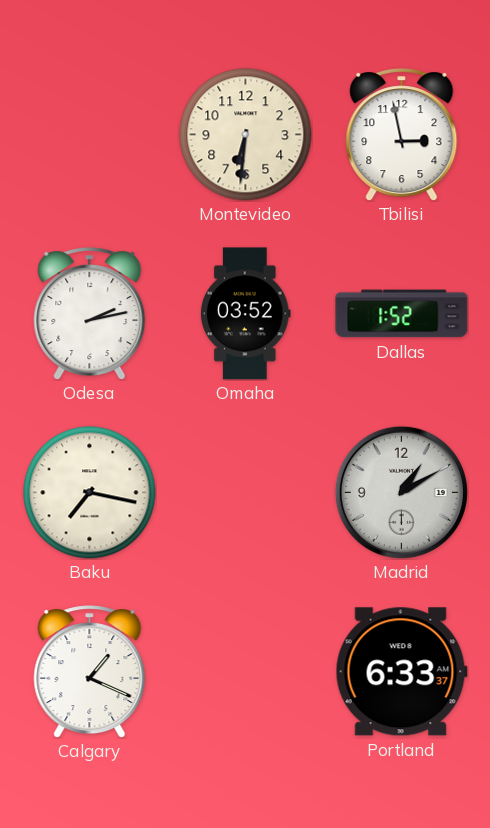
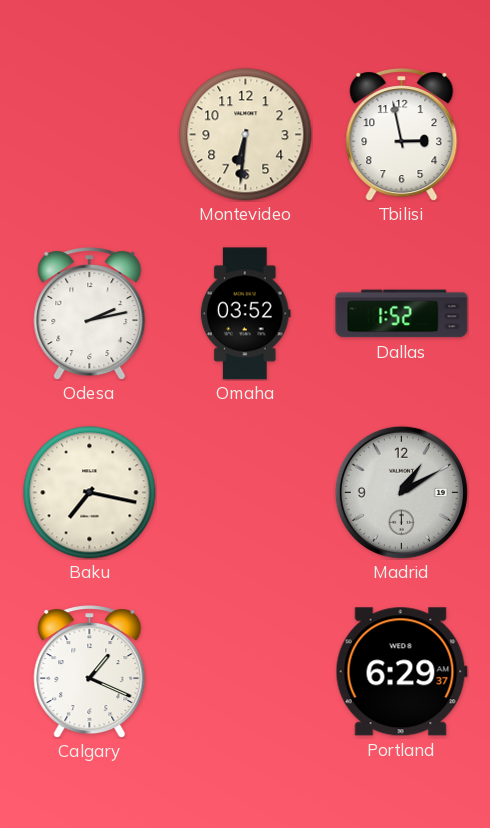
Portland: 6:33 -> 6:29
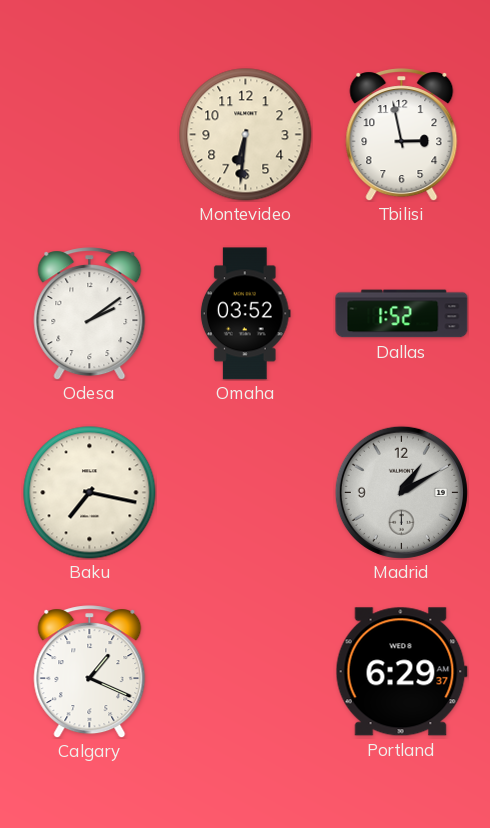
Odesa: 2:13 -> 2:09
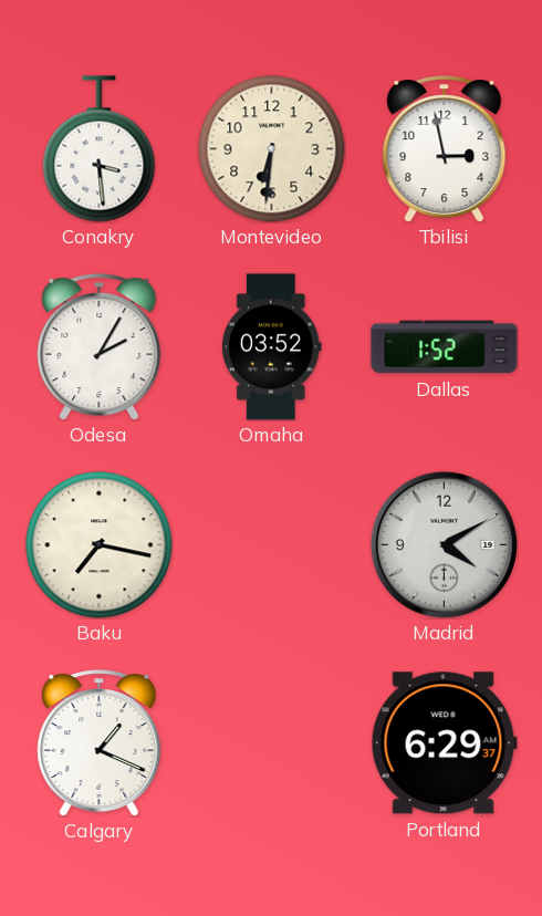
Conakry: none -> 3:29
Odesa: 2:09 -> 2:05
Madrid: 1:10 -> 4:10
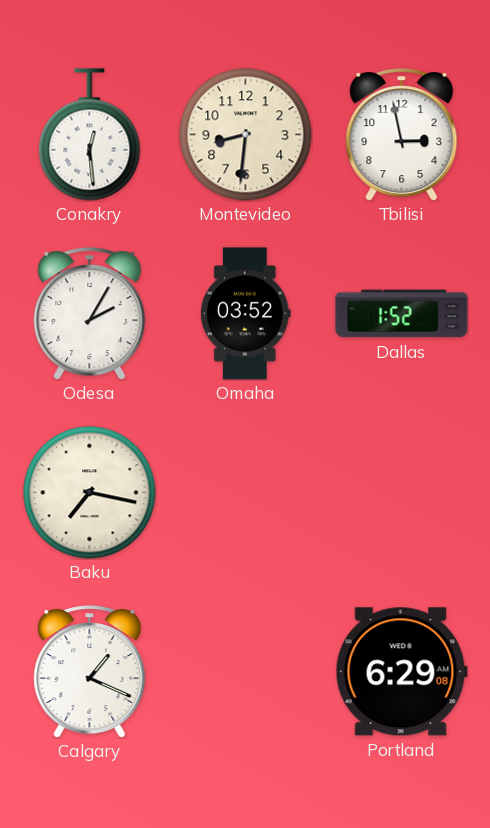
Conakry: 3:29 -> 12:29
Montevideo: 6:31 -> 8:31
Madrid: 4:10 -> none
Portland: 6:29:37 -> 6:29:08
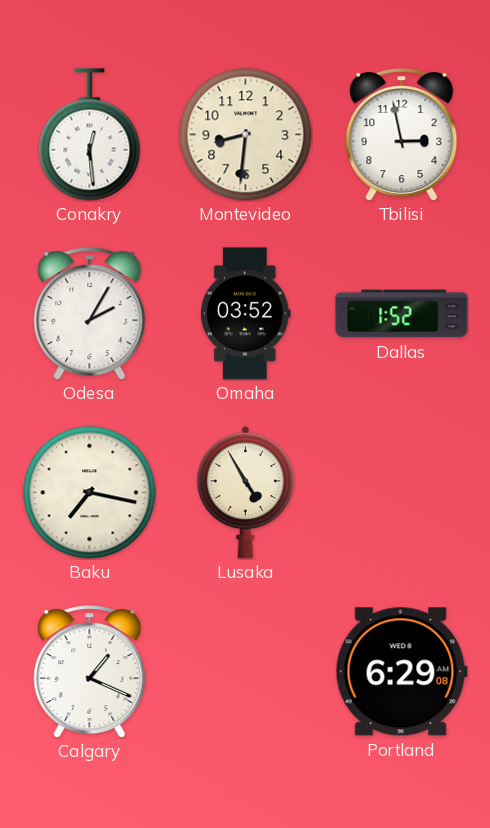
Lusaka: none -> 4:55
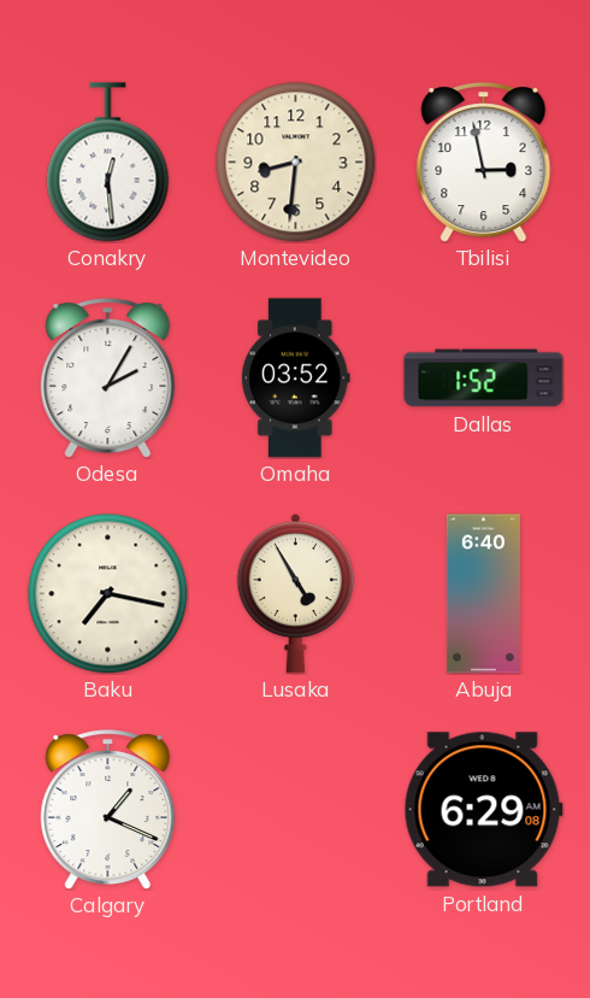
Abuja: none -> 6:40
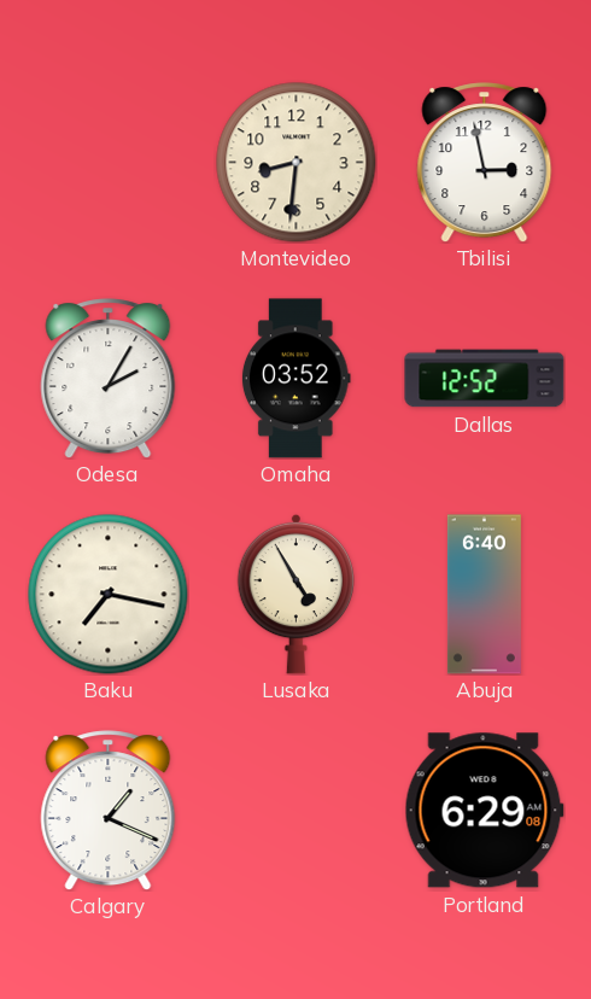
Conakry: 12:29 -> none
Dallas: 1:52 -> 12:52
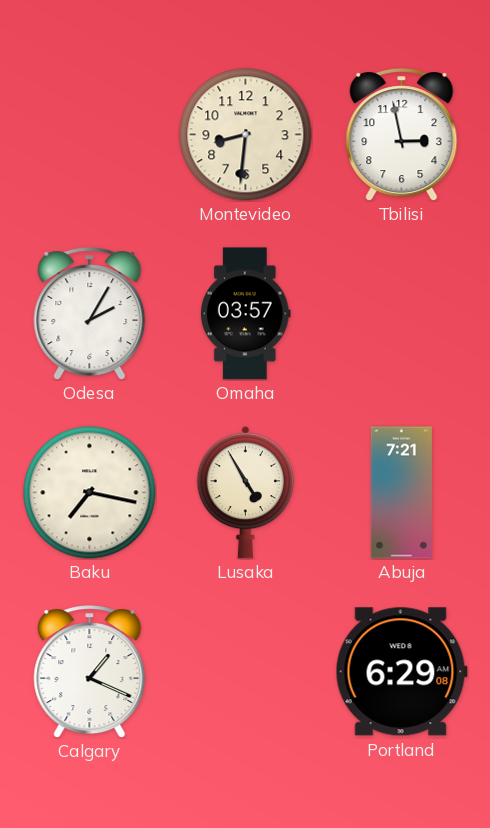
Omaha: 03:52 -> 03:57
Dallas: 12:52 -> none
Abuja: 6:40 -> 7:21
